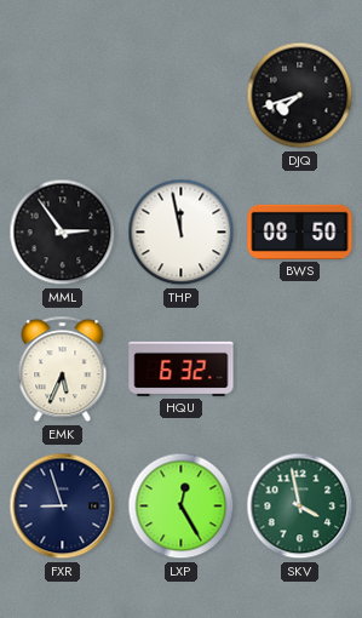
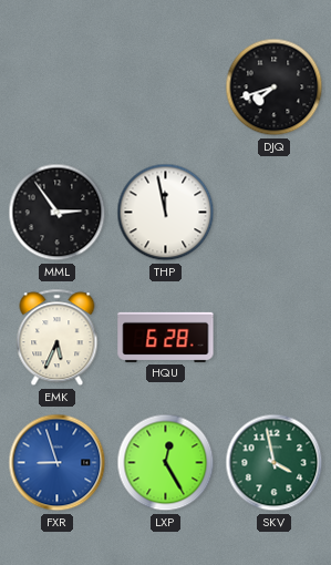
BWS: 08:50 -> none
HQU: 6:32 -> 6:28
FXR dial: navy -> blue
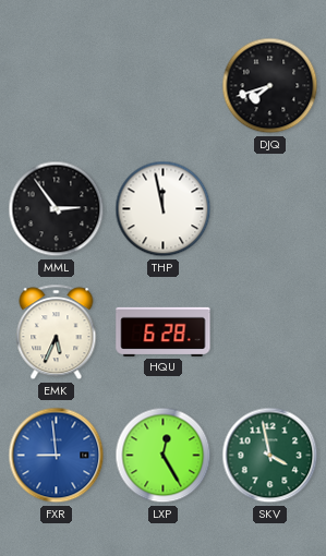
FXR: 8:57 -> 8:59
